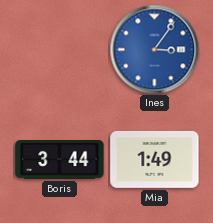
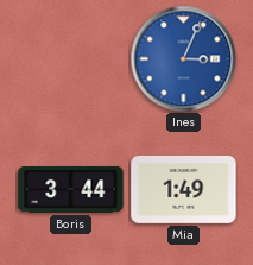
Ines: 3:06 -> 3:04
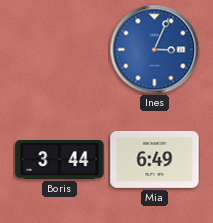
Mia: 1:49 -> 6:49
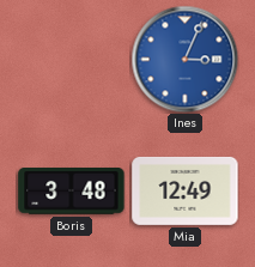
Boris: 3:44 -> 3:48
Mia: 6:49 -> 12:49
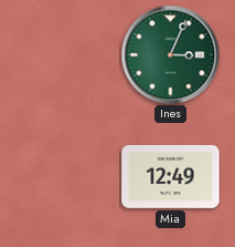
Ines dial: blue -> green
Boris: 3:48 -> none
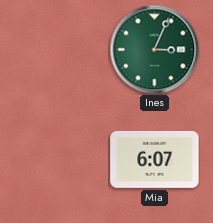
Mia: 12:49 -> 6:07
